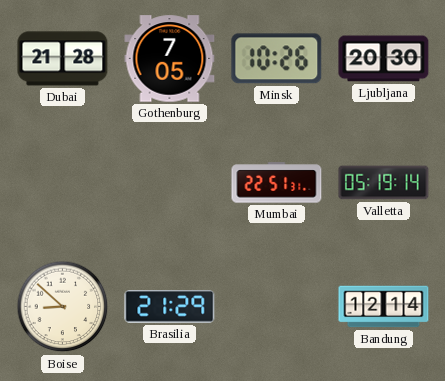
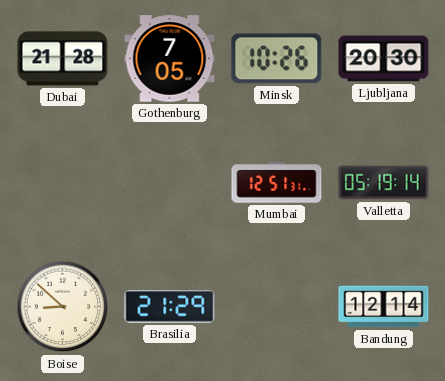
Mumbai: 22:51 -> 12:51
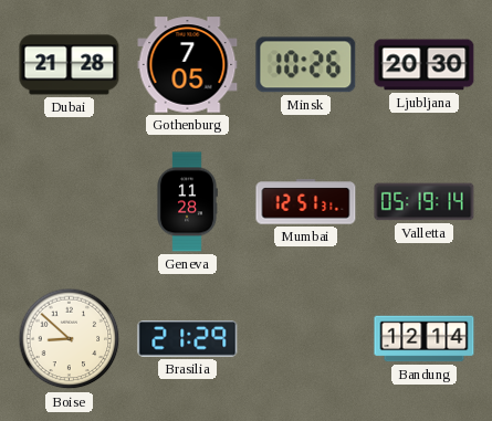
Geneva: none -> 11:28
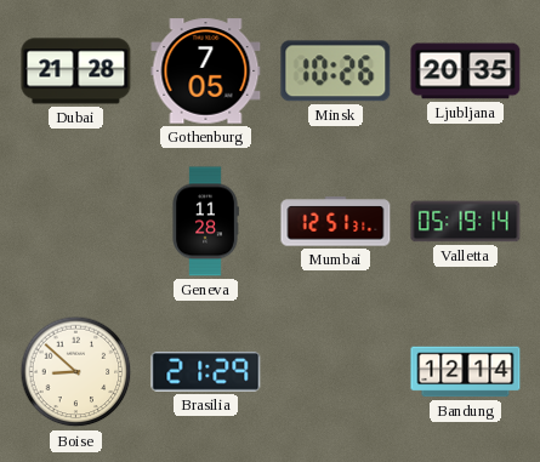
Ljubljana: 20:30 -> 20:35
